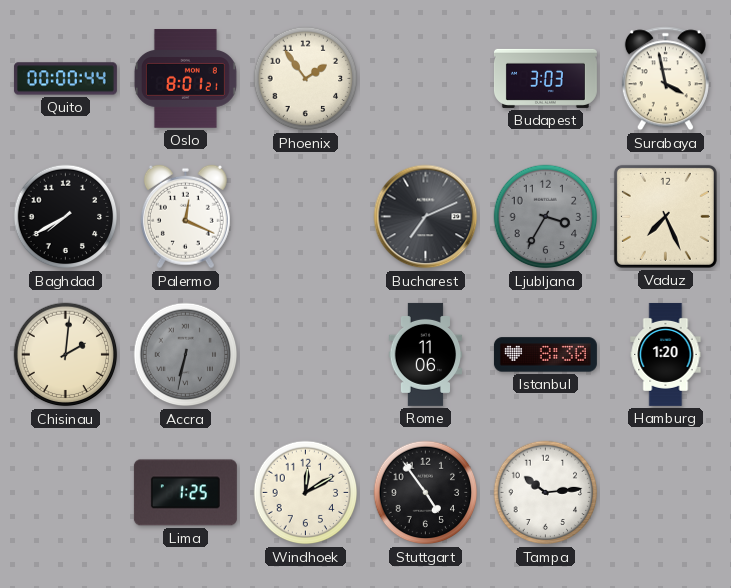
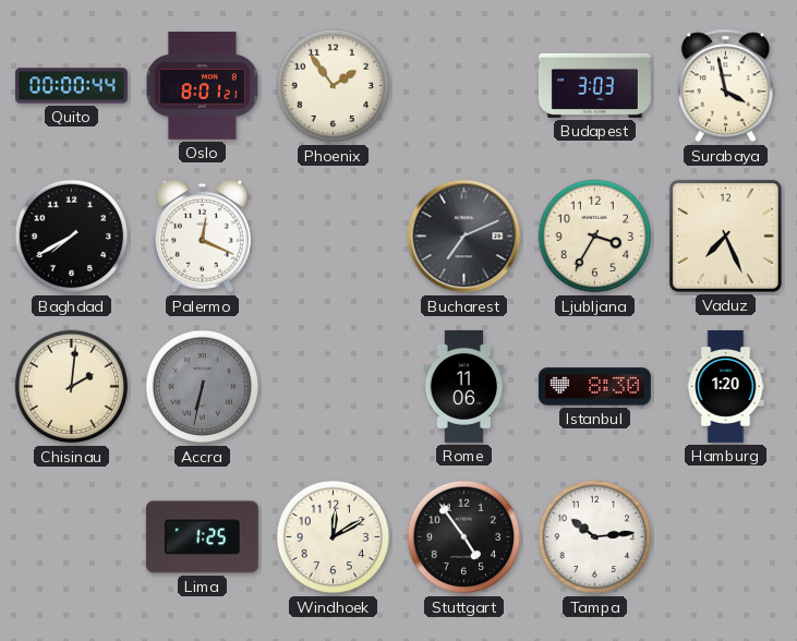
Ljubljana dial: grey -> cream
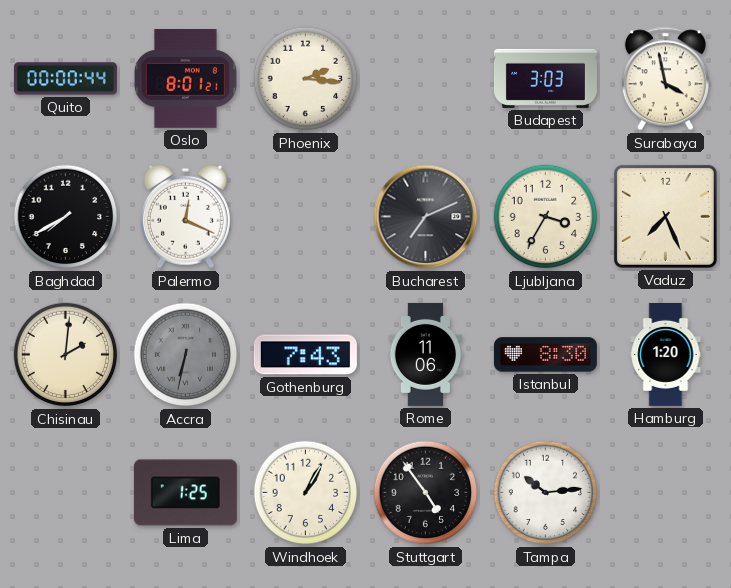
Phoenix: 1:54 -> 2:16
Gothenburg: none -> 7:43
Windhoek: 12:10 -> 1:05
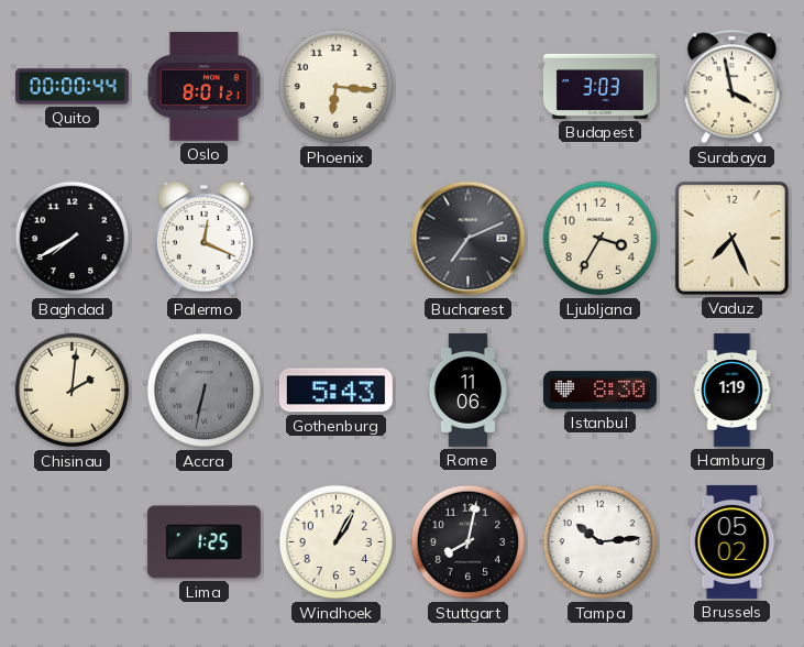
Phoenix: 2:16 -> 6:16
Gothenburg: 7:43 -> 5:43
Hamburg: 1:20 -> 1:19
Stuttgart: 4:54 -> 8:02
Brussels: none -> 05:02
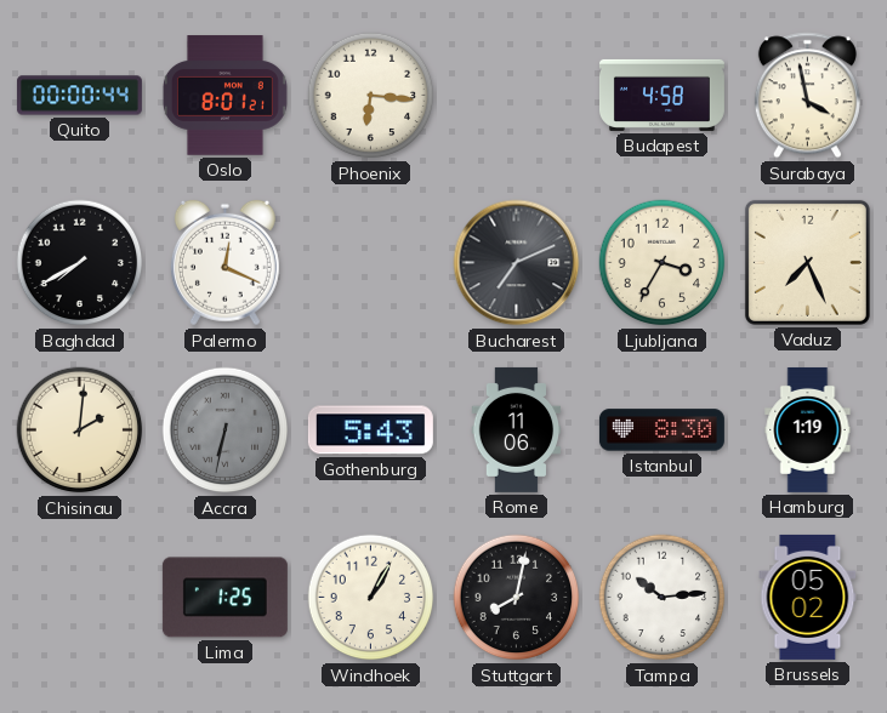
Budapest: 3:03 -> 4:58
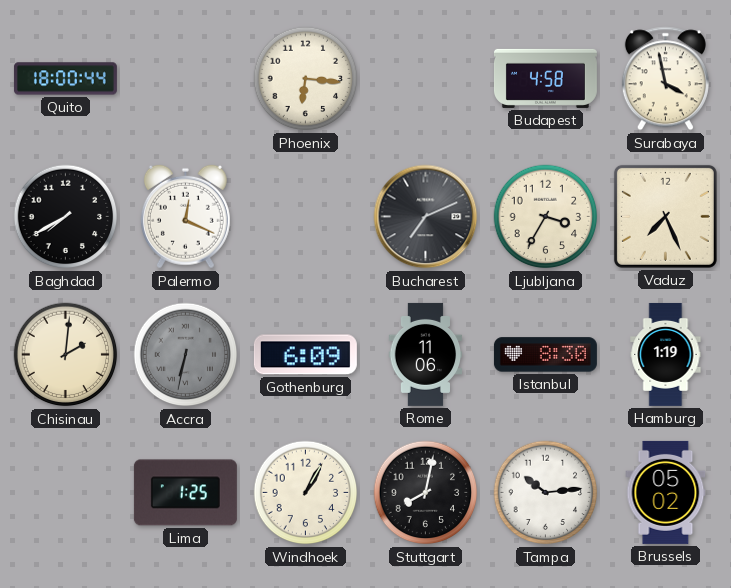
Quito: 00:00 -> 18:00
Oslo: 8:01 -> none
Gothenburg: 5:43 -> 6:09
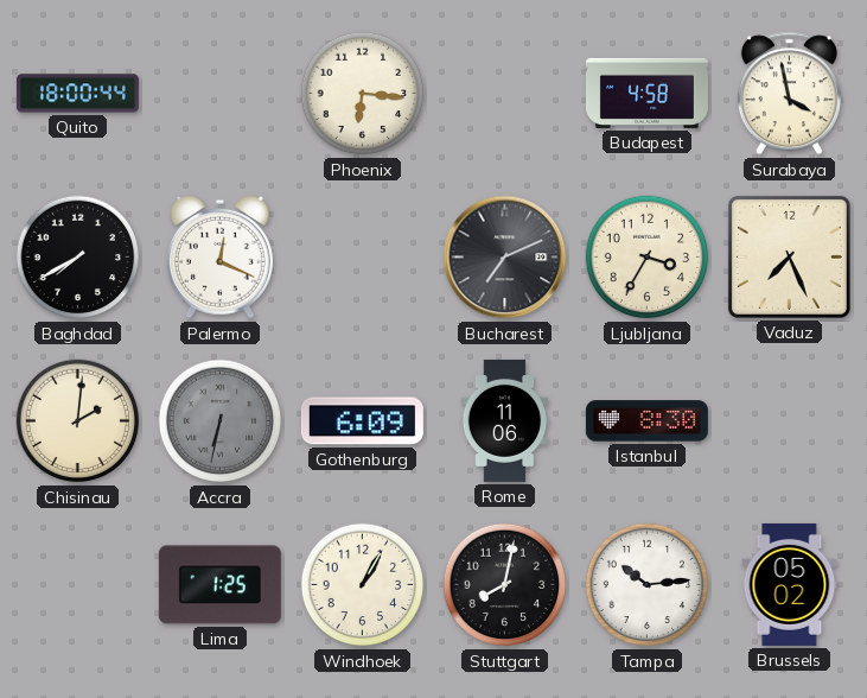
Hamburg: 1:19 -> none
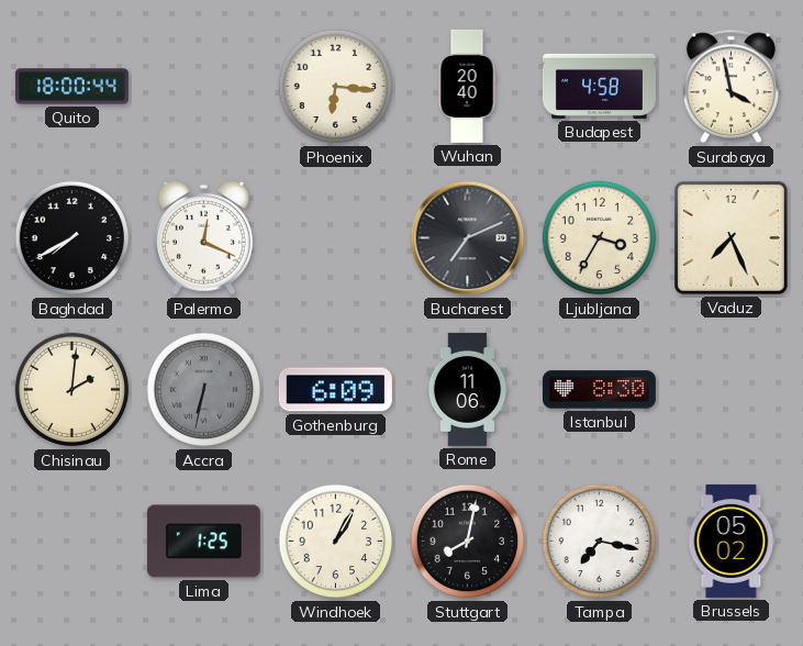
Wuhan: none -> 20:40
Tampa: 10:14 -> 7:17
